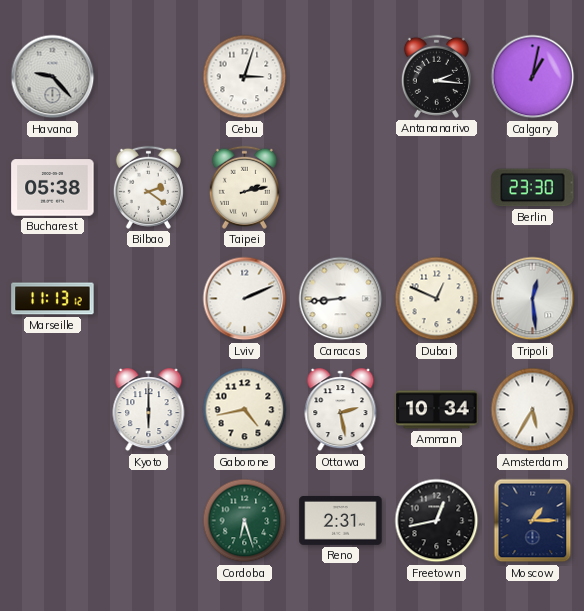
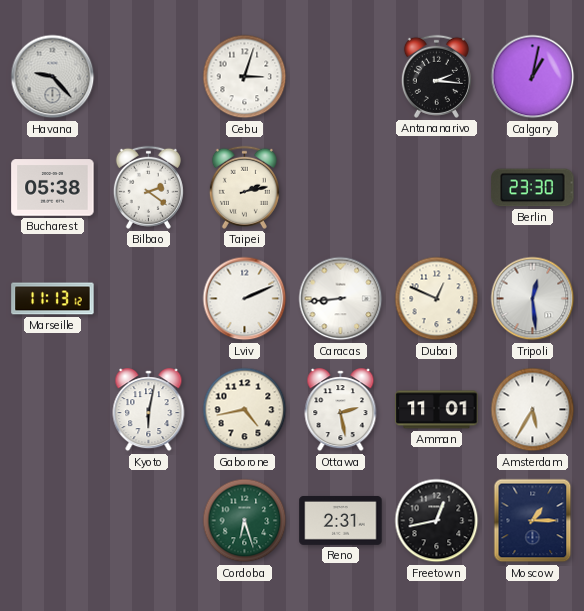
Kyoto: 6:00 -> 6:02
Amman: 10:34 -> 11:01
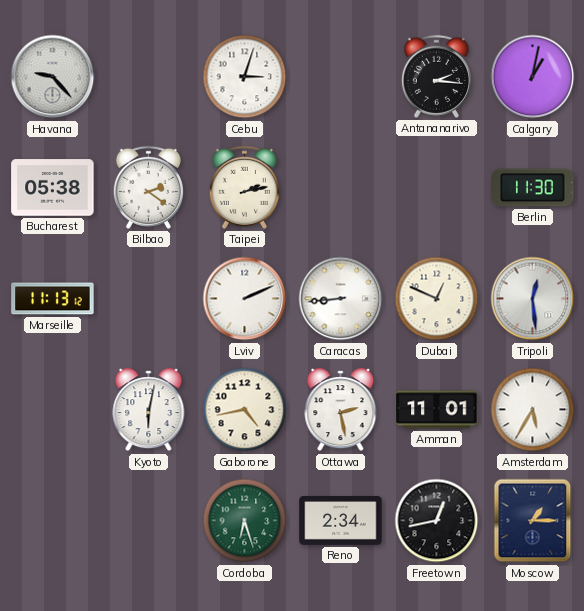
Berlin: 23:30 -> 11:30
Reno: 2:31 -> 2:34
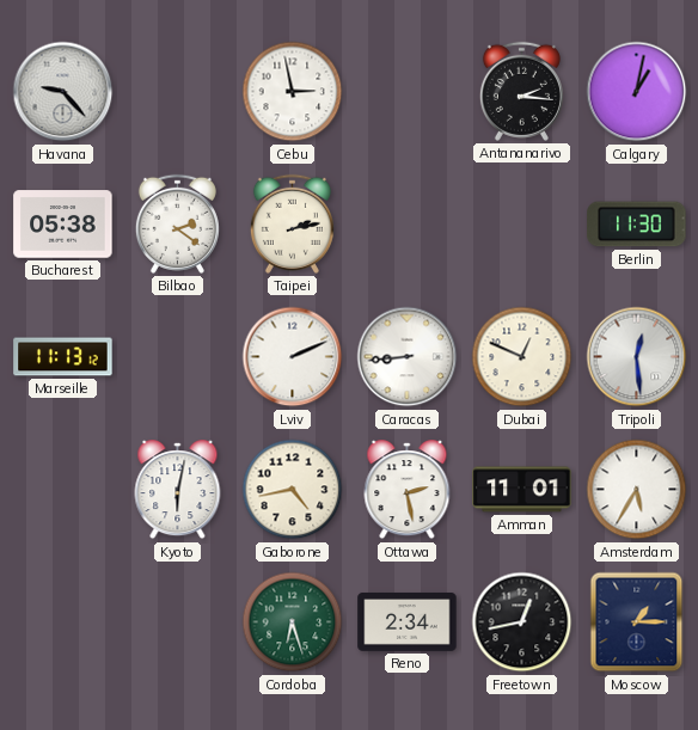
Cebu: 3:03 -> 2:58
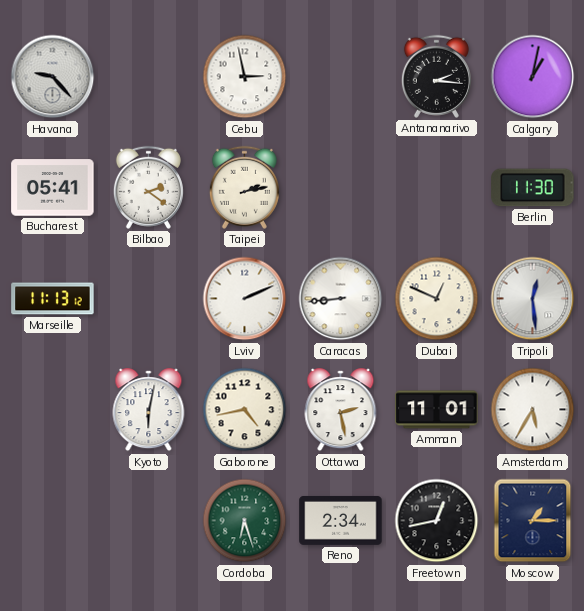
Bucharest: 05:38 -> 05:41
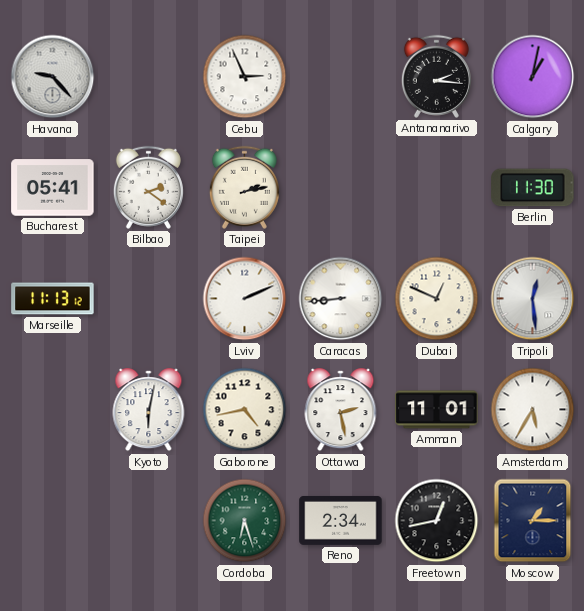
Cebu: 2:58 -> 2:56
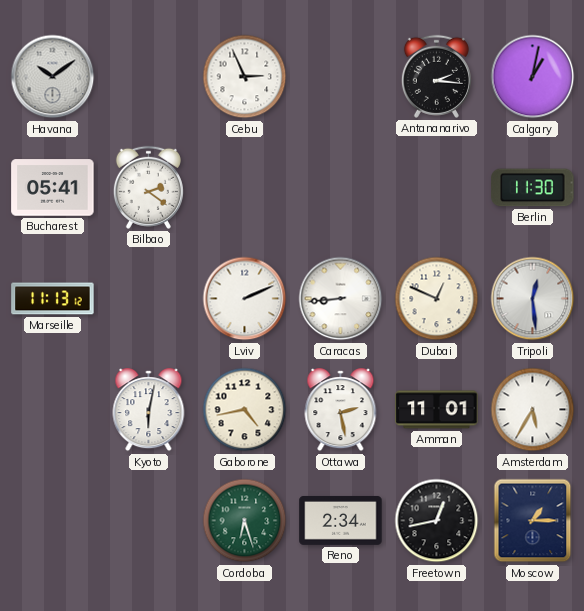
Havana: 9:23 -> 10:09
Taipei: 2:13 -> none
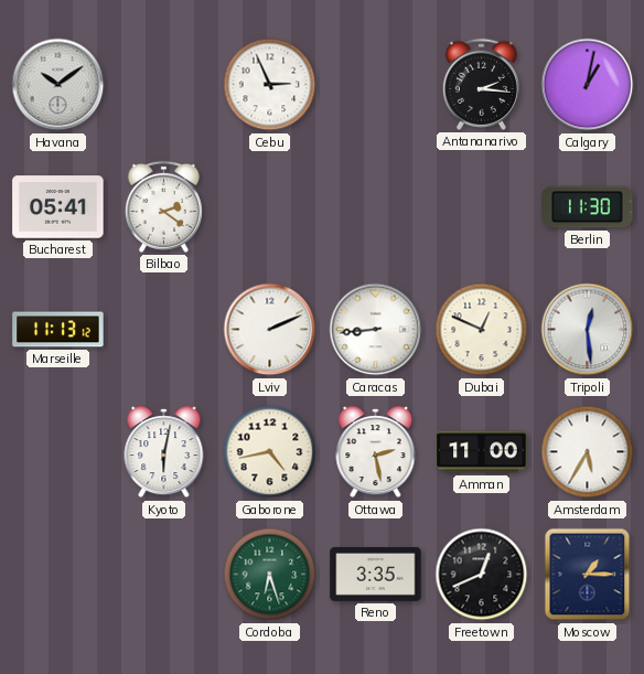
Amman: 11:01 -> 11:00
Reno: 2:34 -> 3:35
Freetown: 12:43 -> 12:41
